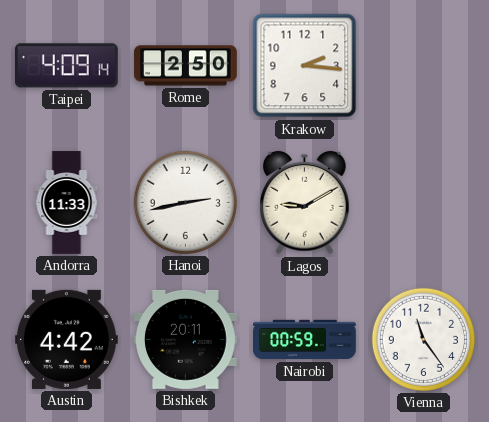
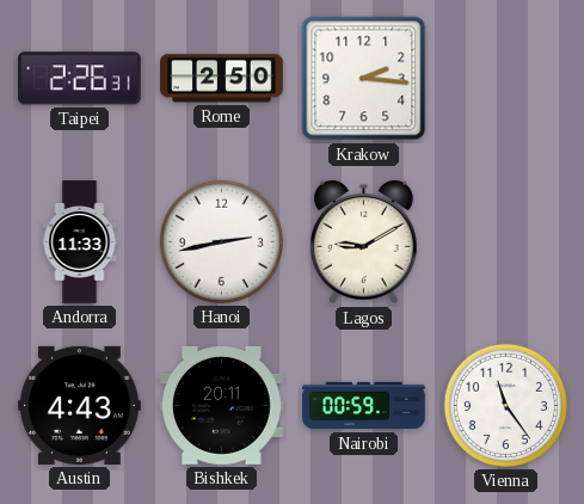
Taipei: 4:09 -> 2:26
Austin: 4:42 -> 4:43
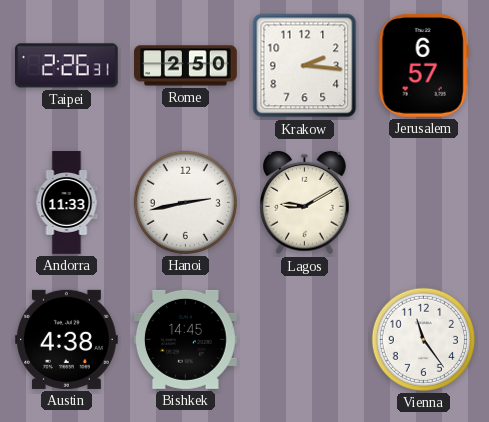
Jerusalem: none -> 6:57
Austin: 4:43 -> 4:38
Bishkek: 20:11 -> 14:45
Nairobi: 00:59 -> none
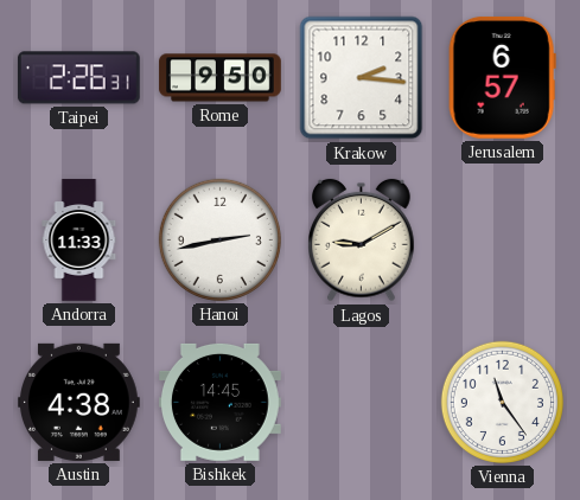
Rome: 2:50 -> 9:50
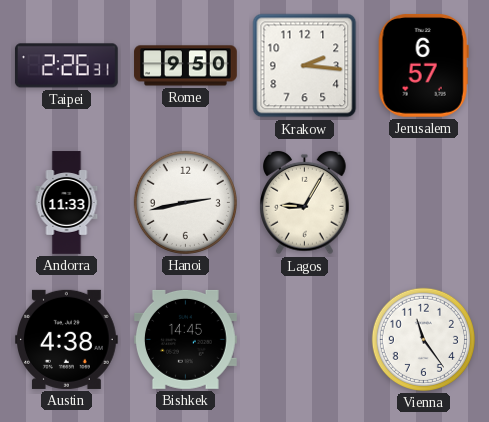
Lagos: 9:10 -> 9:05
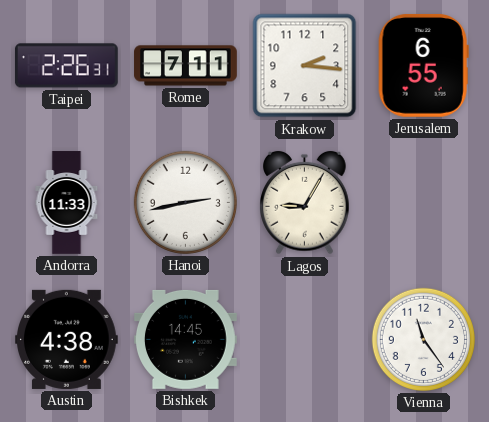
Rome: 9:50 -> 7:11
Jerusalem: 6:57 -> 6:55
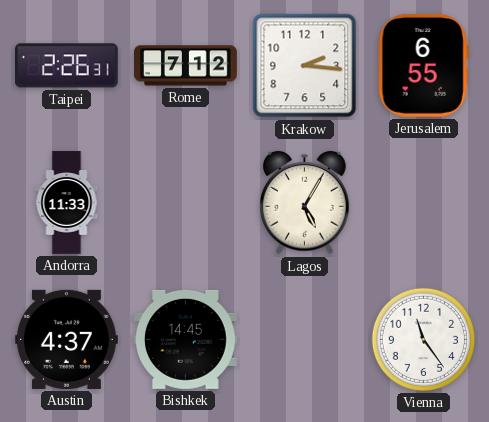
Rome: 7:11 -> 7:12
Hanoi: 2:43 -> none
Lagos: 9:05 -> 5:05
Austin: 4:38 -> 4:37
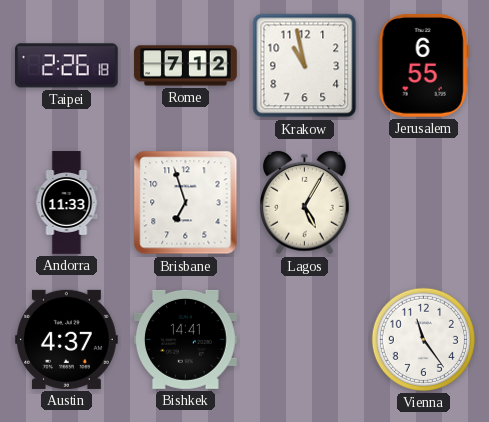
Taipei: 2:26:31 -> 2:26:18
Krakow: 2:16 -> 10:58
Brisbane: none -> 6:57
Bishkek: 14:45 -> 14:41
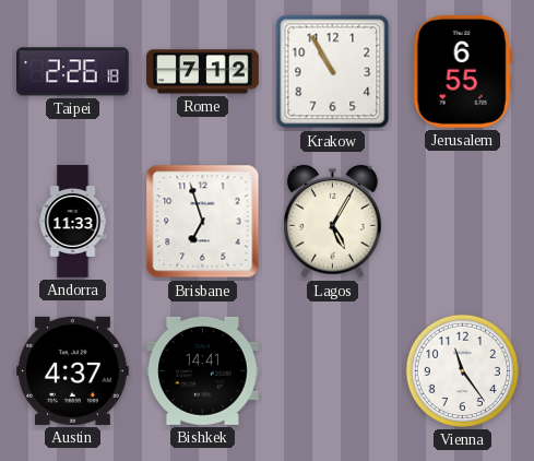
Krakow: 10:58 -> 10:55
